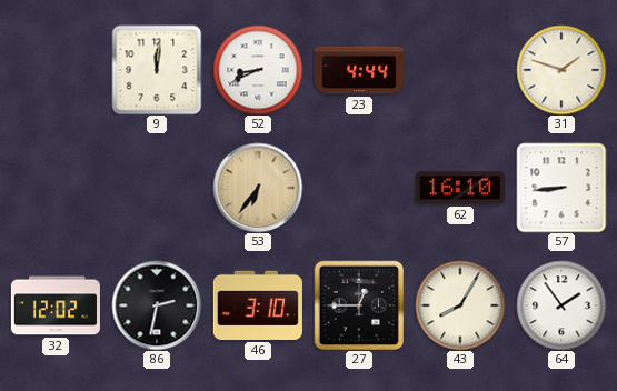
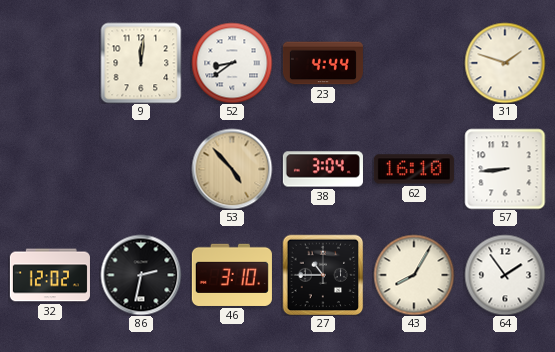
52: 8:41 -> 8:39
53: 6:36 -> 4:53
38: none -> 3:04
27: 12:45 -> 10:45
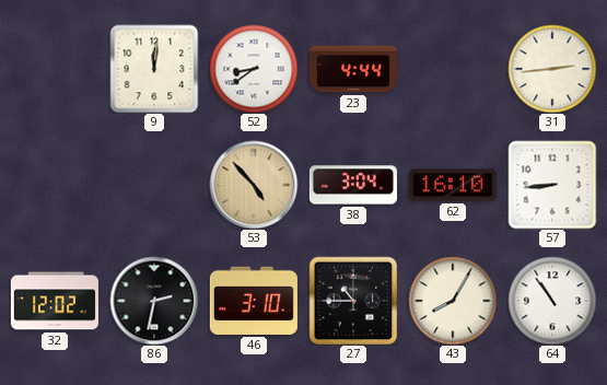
31: 1:48 -> 2:44
64: 1:54 -> 10:54
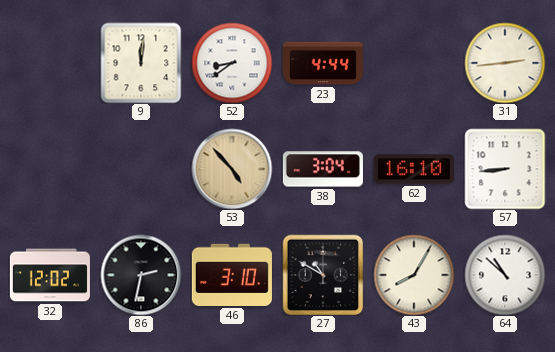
27: 10:45 -> 10:50
64: 10:54 -> 10:52
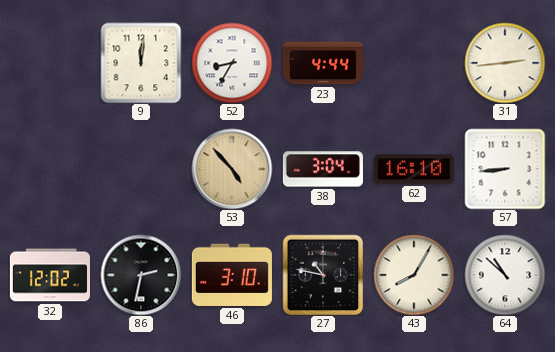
52: 8:39 -> 8:35
27: 10:50 -> 10:47
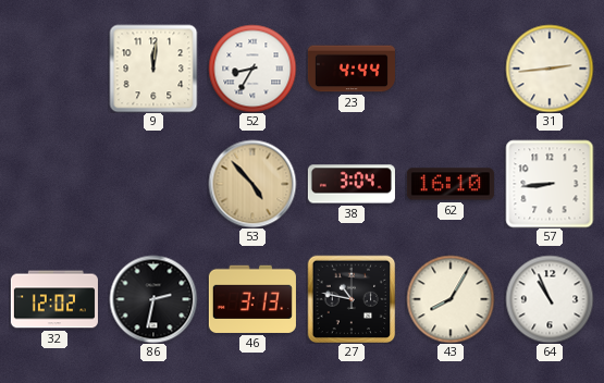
46: 3:10 -> 3:13
64: 10:52 -> 10:56
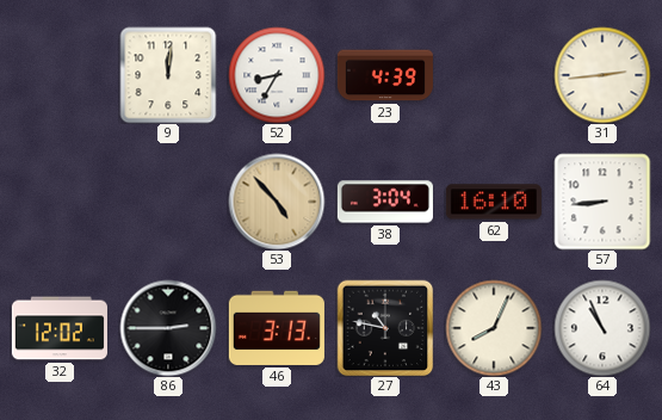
23: 4:44 -> 4:39
86: 2:32 -> 2:45
43: 8:05 -> 8:04
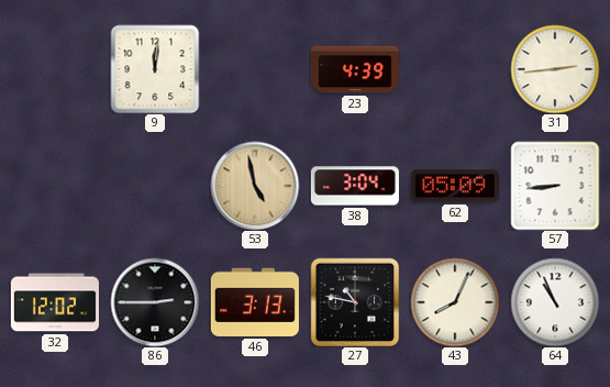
52: 8:35 -> none
53: 4:53 -> 4:58
62: 16:10 -> 05:09
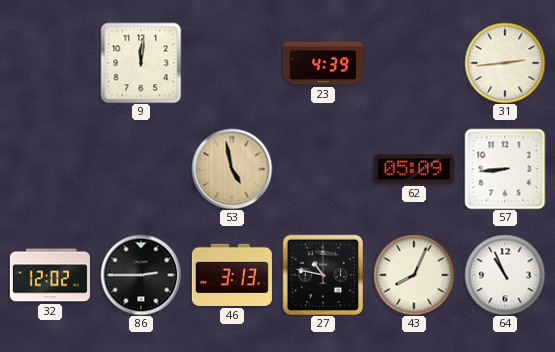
38: 3:04 -> none
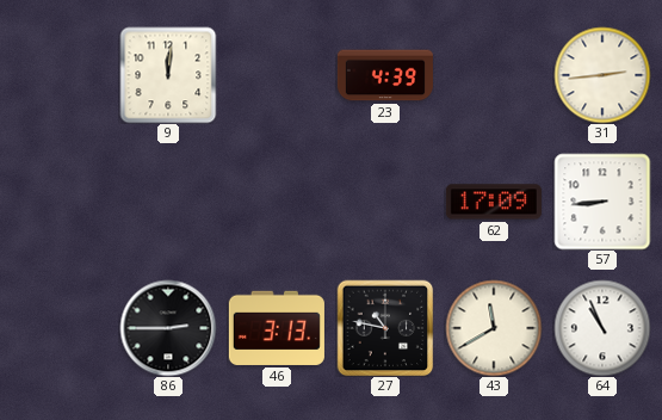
53: 4:58 -> none
62: 05:09 -> 17:09
32: 12:02 -> none
43: 8:04 -> 11:40
